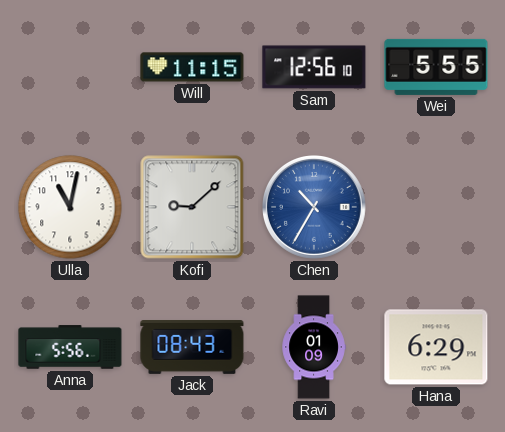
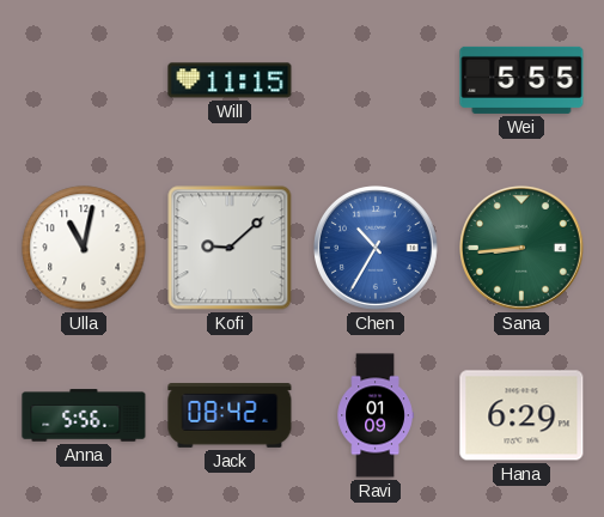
Sam: 12:56 -> none
Sana: none -> 8:44
Jack: 08:43 -> 08:42
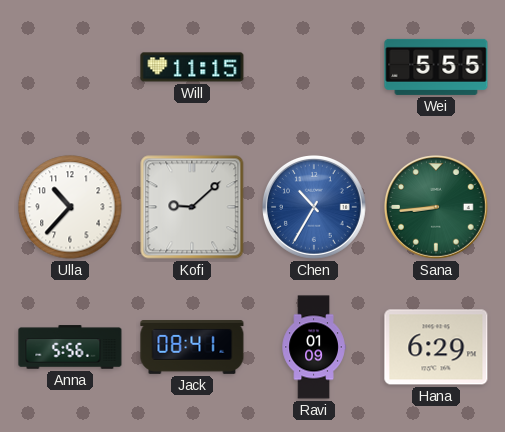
Ulla: 11:02 -> 10:37
Jack: 08:42 -> 08:41
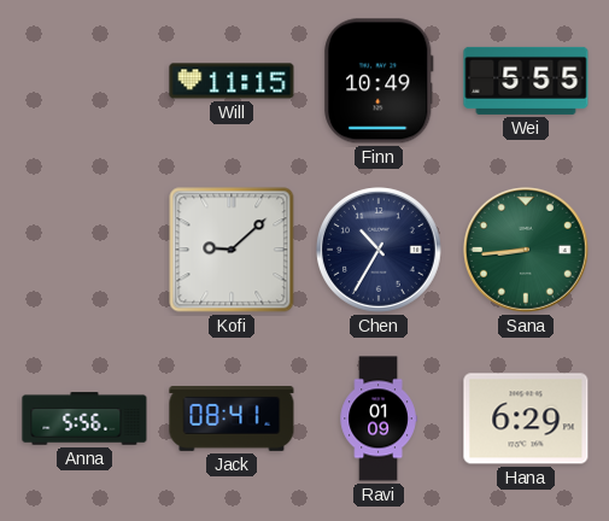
Finn: none -> 10:49
Ulla: 10:37 -> none
Chen dial: blue -> navy
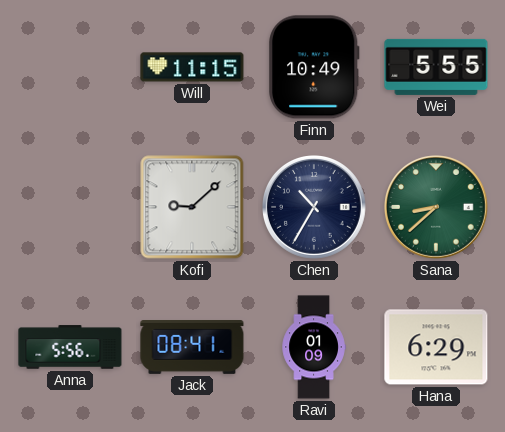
Sana: 8:44 -> 8:38
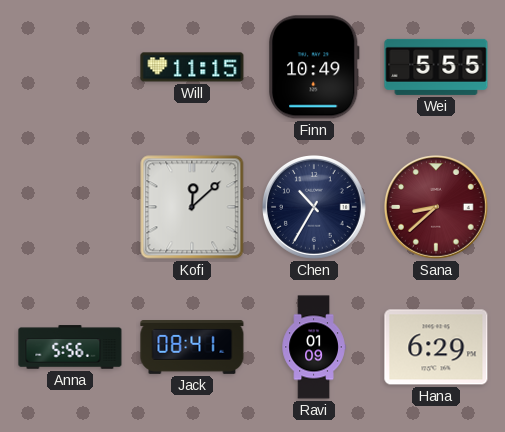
Kofi: 9:08 -> 12:08
Sana dial: green -> burgundy
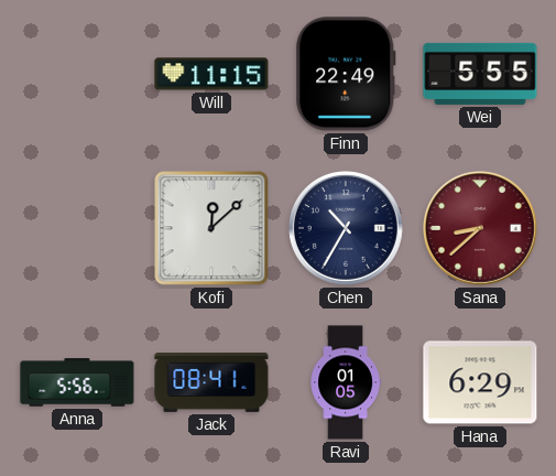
Finn: 10:49 -> 22:49
Ravi: 01:09 -> 01:05
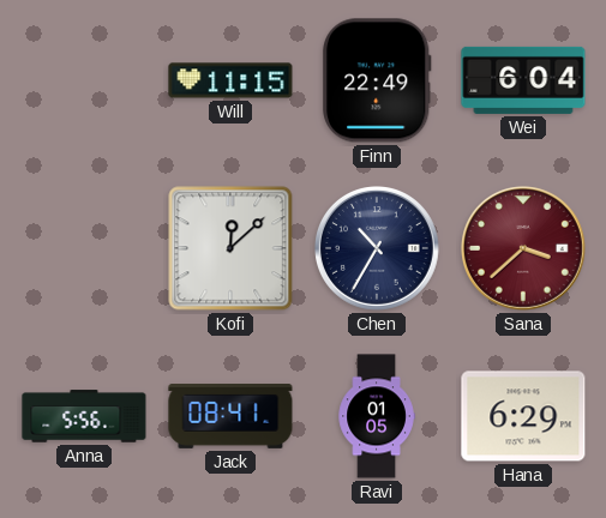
Wei: 5:55 -> 6:04
Sana: 8:38 -> 3:38
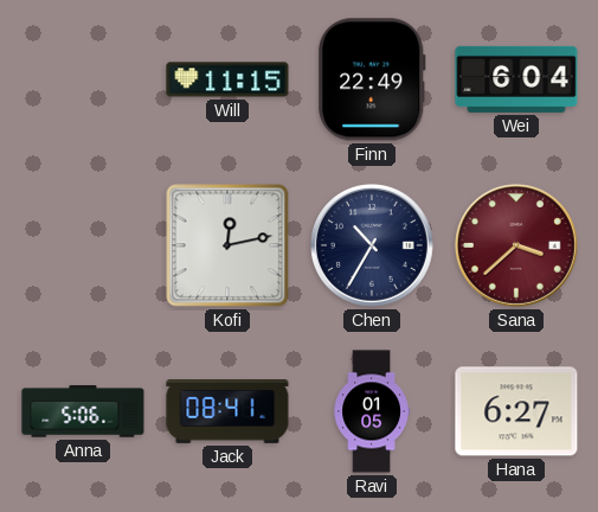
Kofi: 12:08 -> 12:13
Anna: 5:56 -> 5:06
Hana: 6:29 -> 6:27
